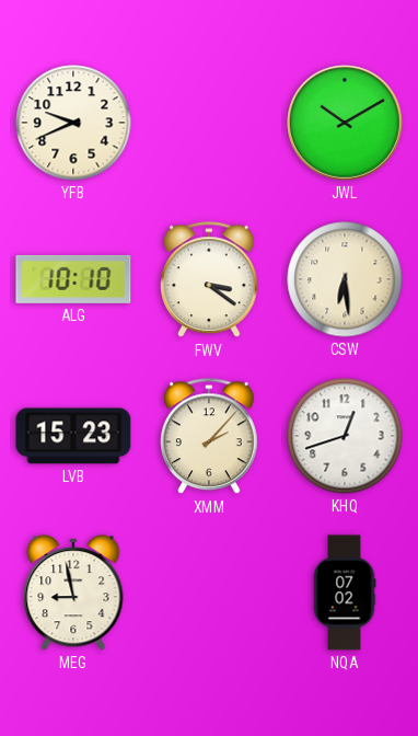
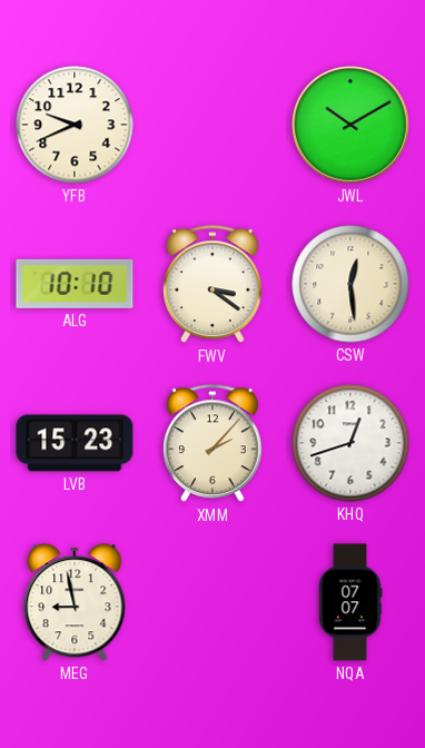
CSW: 6:29 -> 12:29
NQA: 07:02 -> 07:07
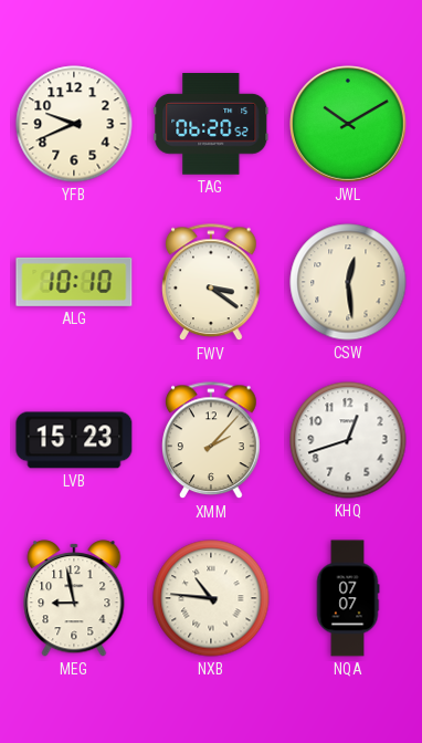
TAG: none -> 06:20
NXB: none -> 10:46
